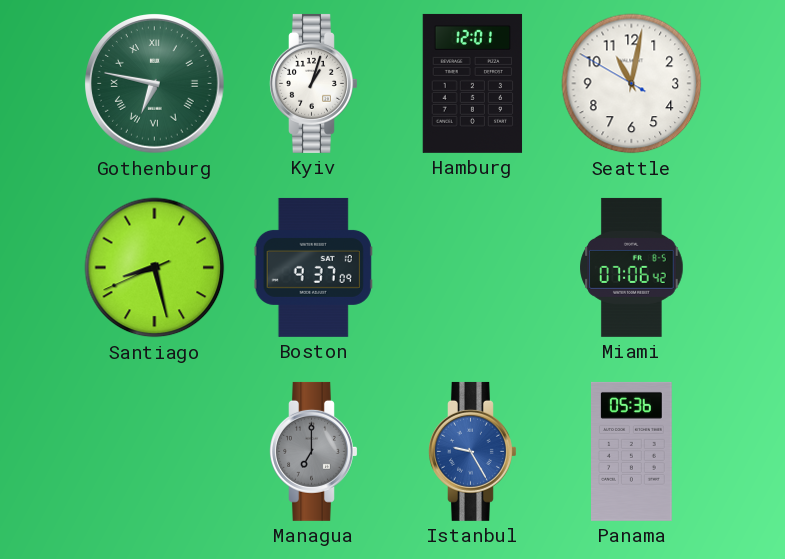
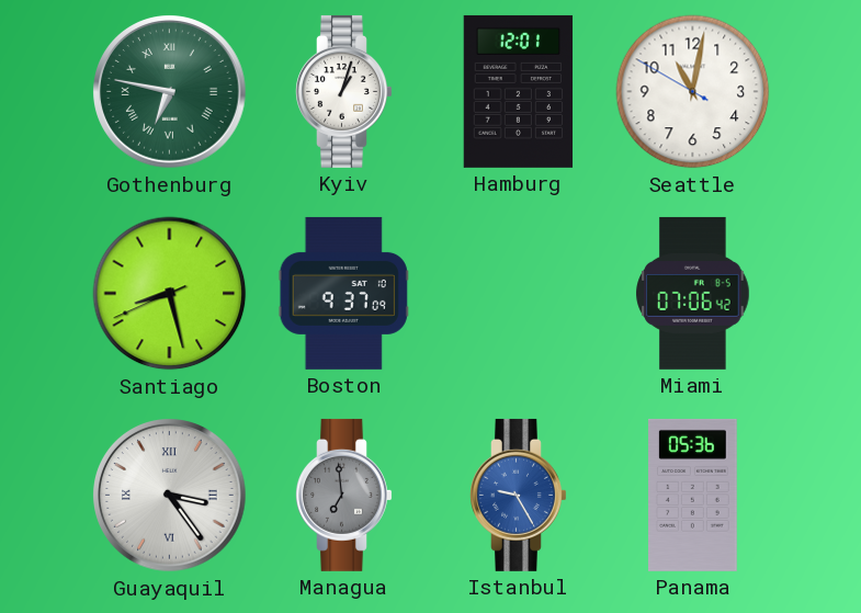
Guayaquil: none -> 3:24
Managua: 7:00 -> 6:59
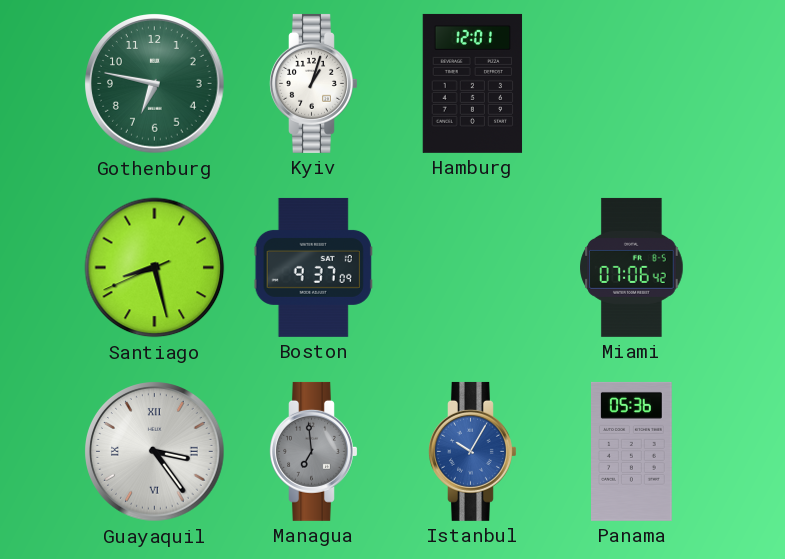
Gothenburg numerals: Roman -> Arabic
Seattle: 11:01 -> none
Istanbul: 9:25 -> 10:05
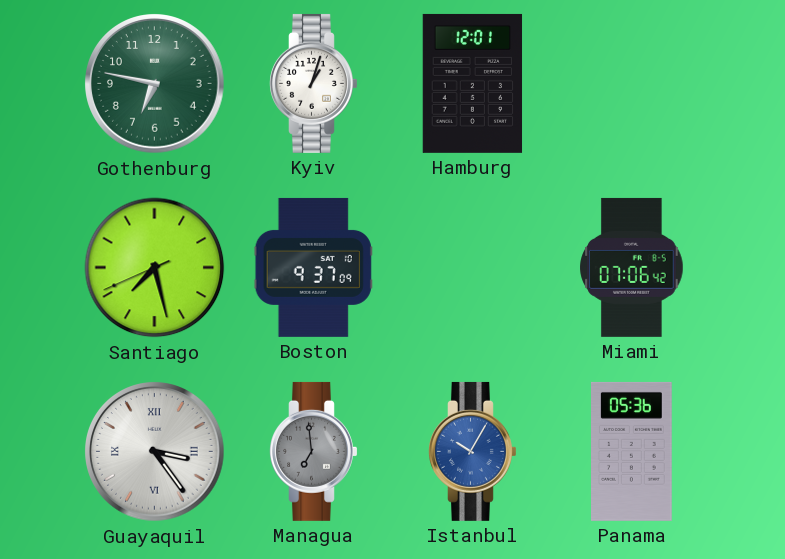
Santiago: 8:27 -> 7:27
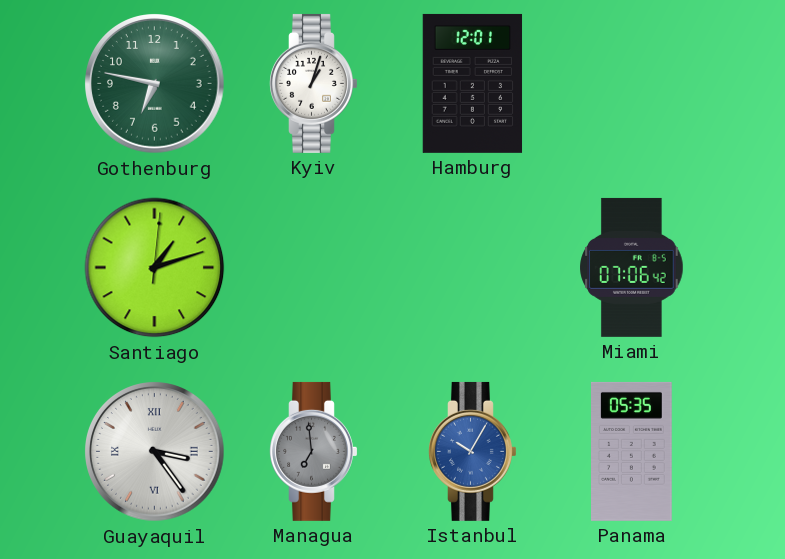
Santiago: 7:27 -> 1:12
Boston: 9:37 -> none
Panama: 05:36 -> 05:35
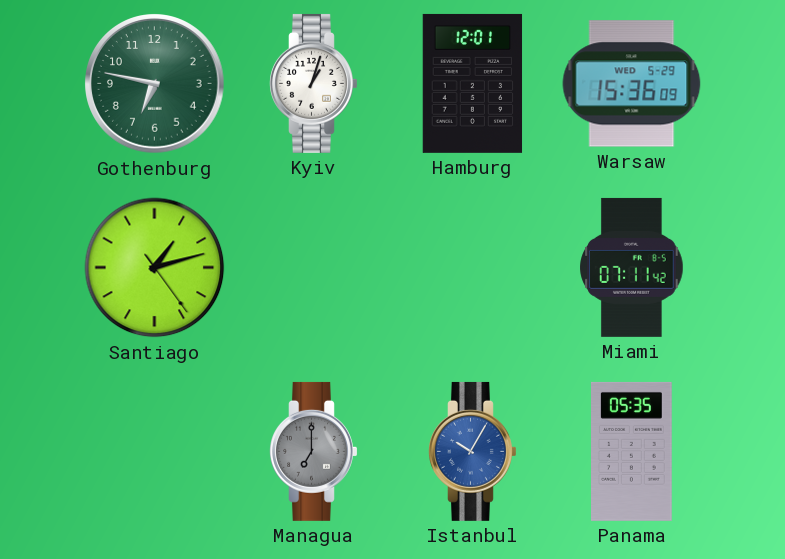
Warsaw: none -> 15:36
Santiago: 1:12:01 -> 1:12:24
Miami: 07:06 -> 07:11
Guayaquil: 3:24 -> none
Managua: 6:59 -> 7:00
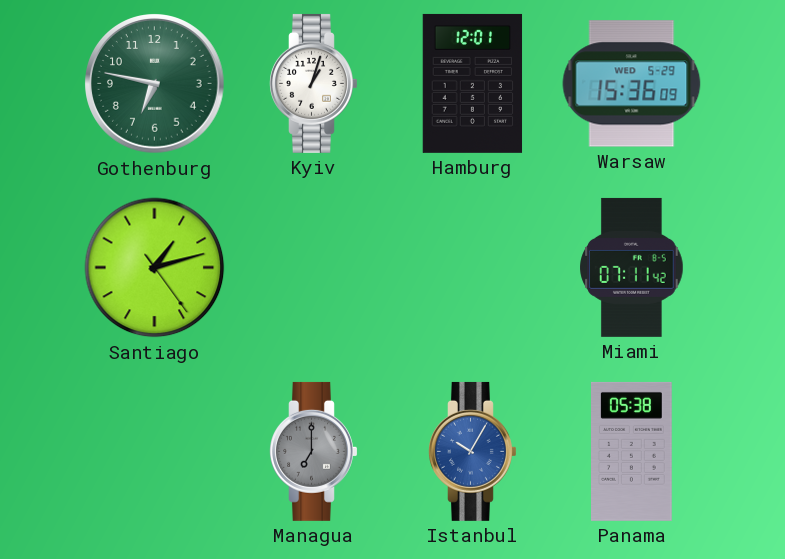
Panama: 05:35 -> 05:38
